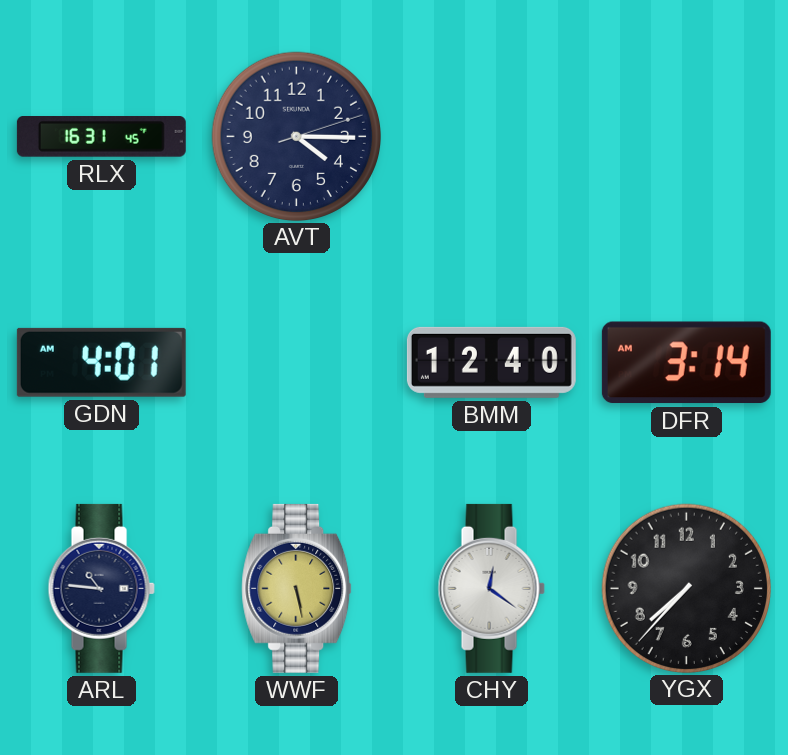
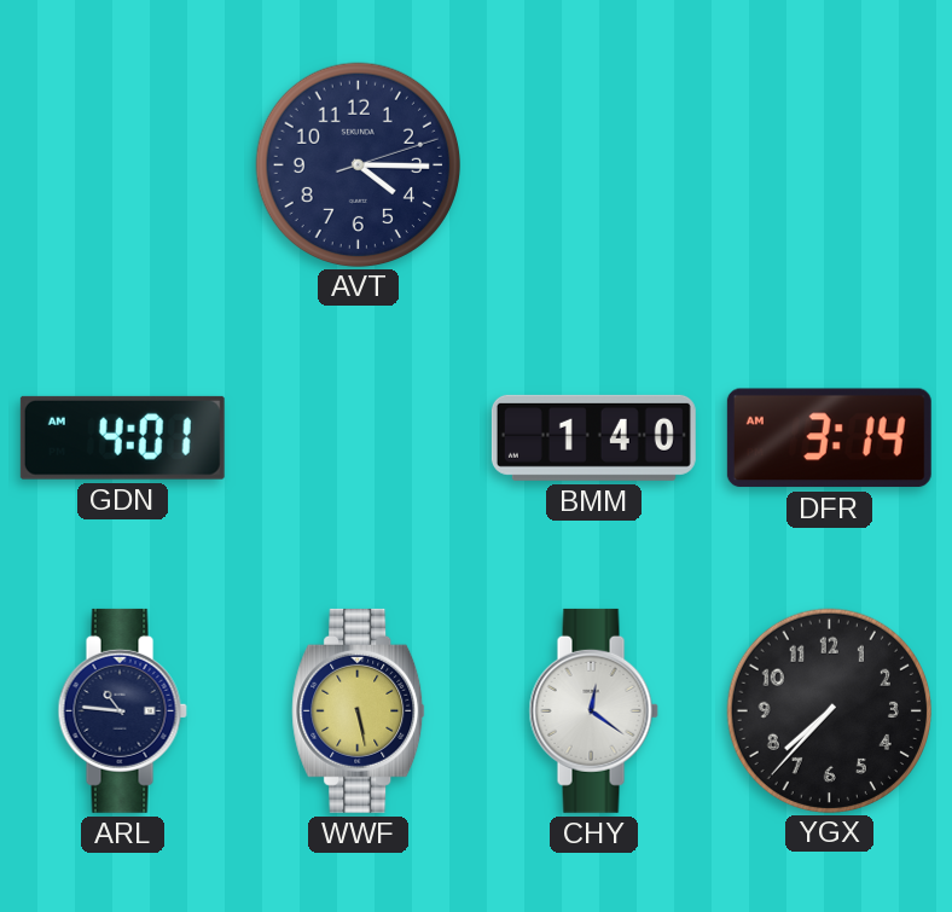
RLX: 16:31 -> none
BMM: 12:40 -> 1:40
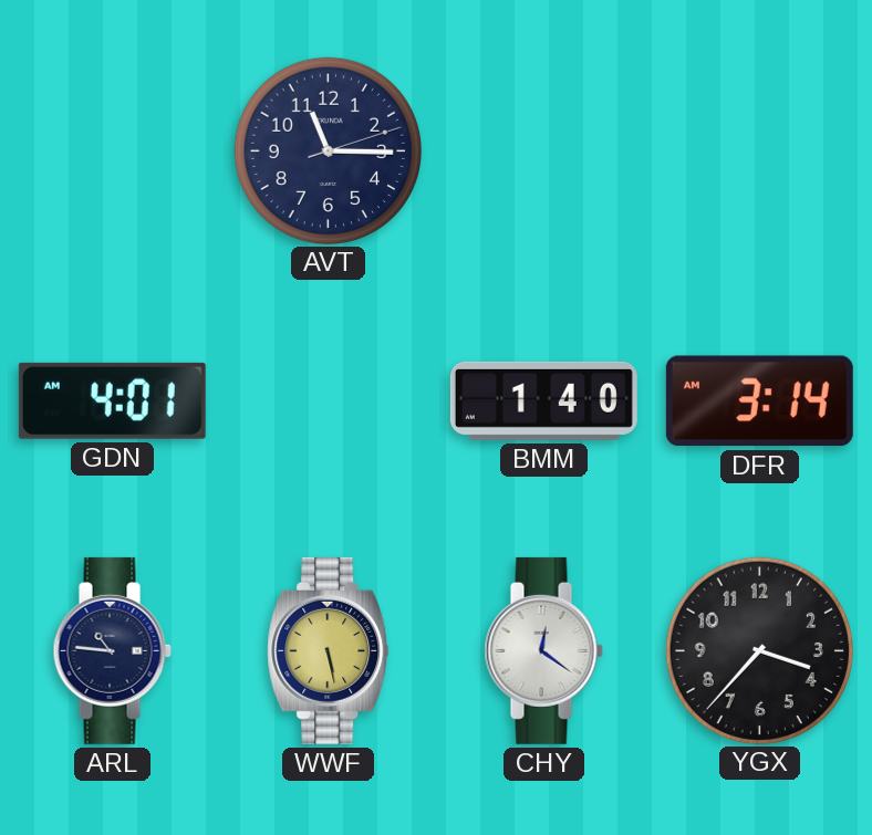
AVT: 4:15 -> 11:15
YGX: 7:37 -> 3:37
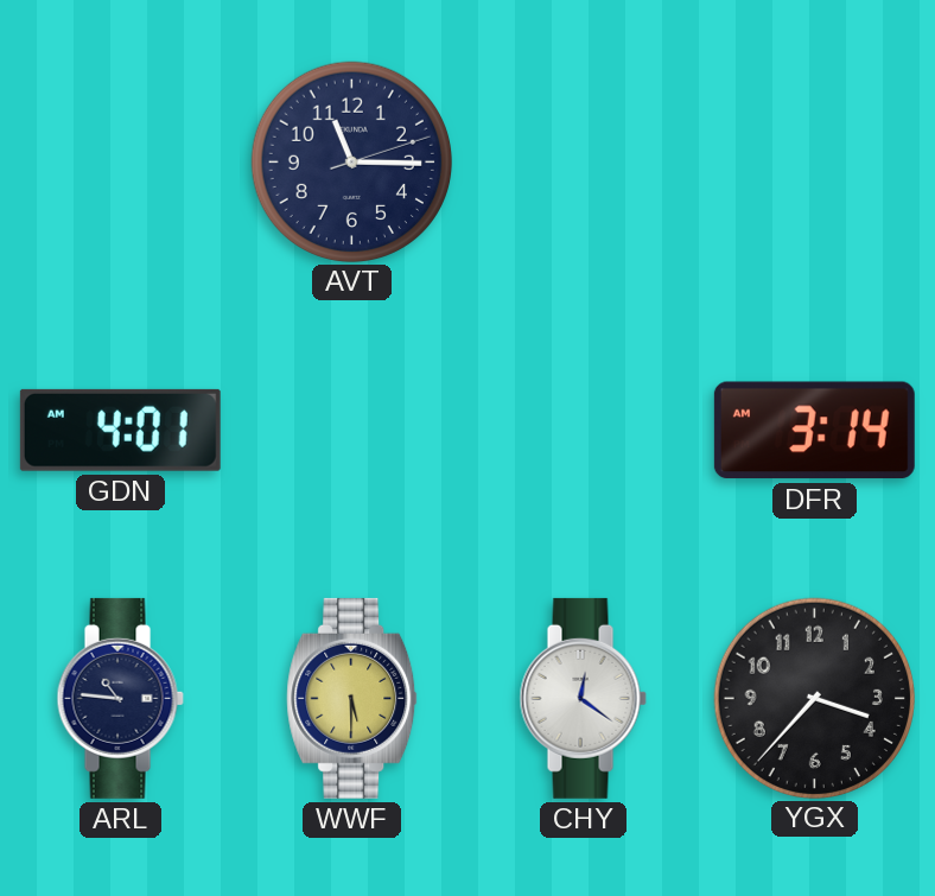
BMM: 1:40 -> none
WWF: 5:28 -> 5:30
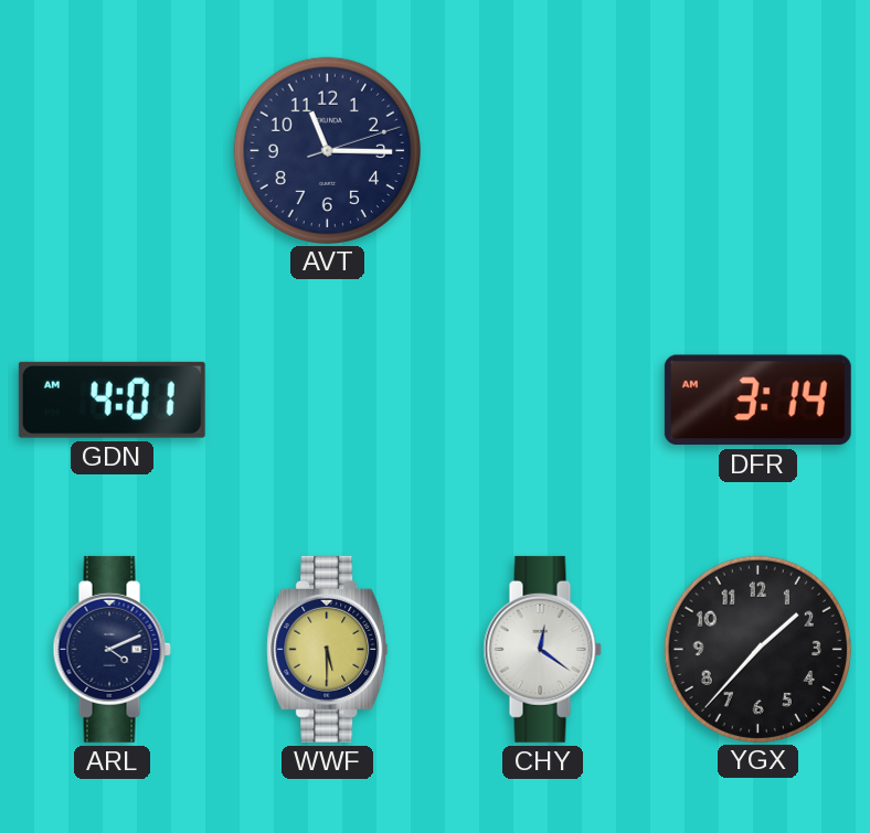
ARL: 10:46 -> 4:11
YGX: 3:37 -> 1:37
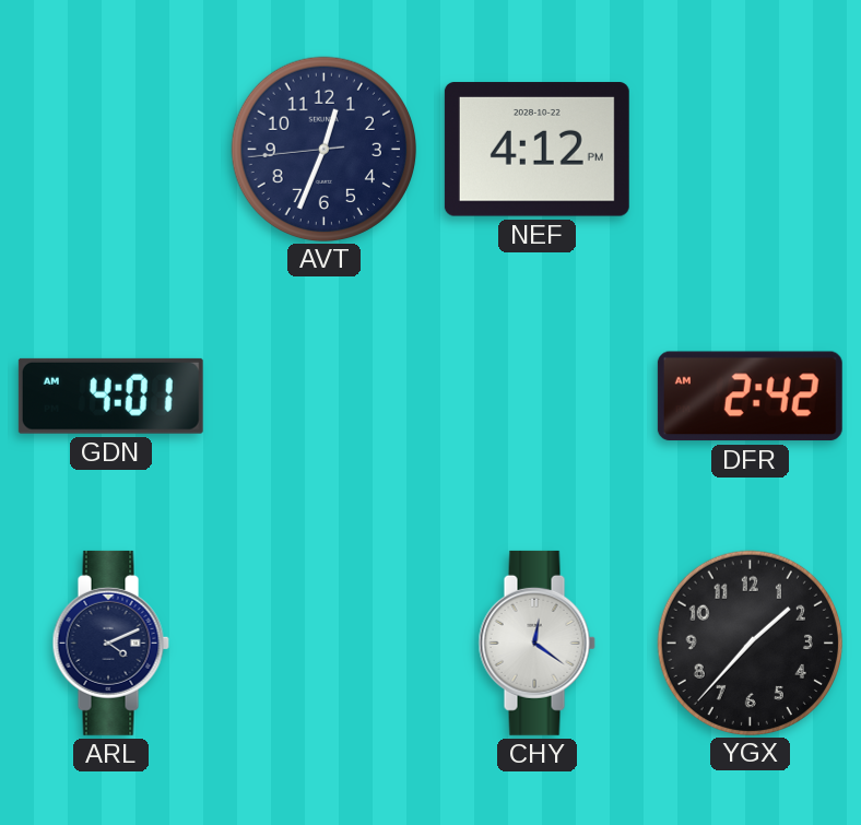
AVT: 11:15 -> 12:33
NEF: none -> 4:12
DFR: 3:14 -> 2:42
WWF: 5:30 -> none
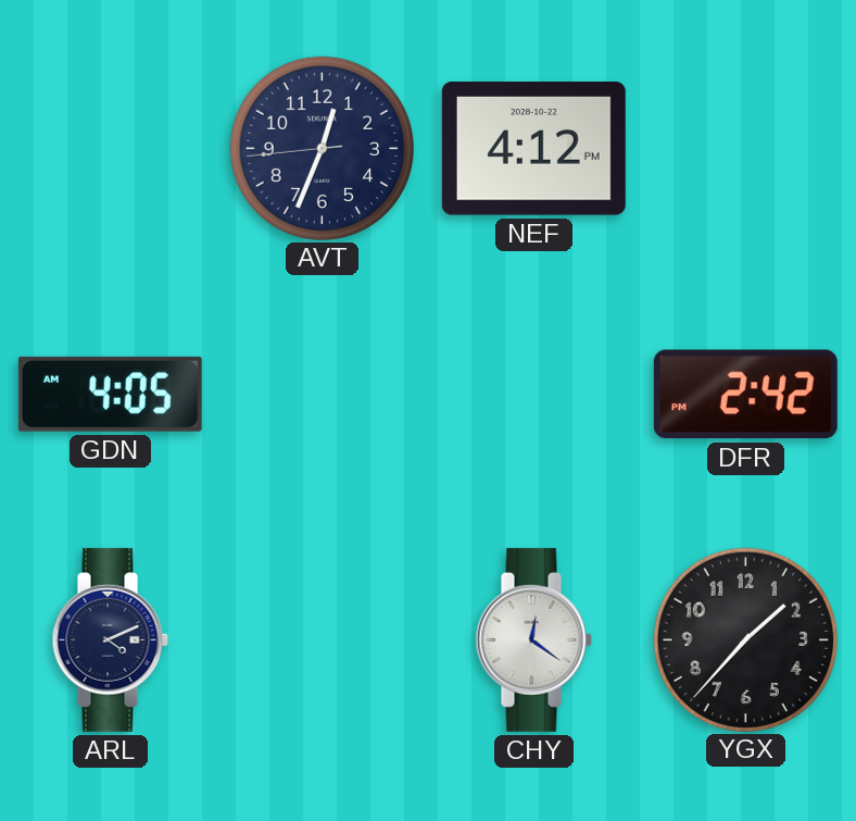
GDN: 4:01 -> 4:05
DFR: 2:42 AM -> 2:42 PM
